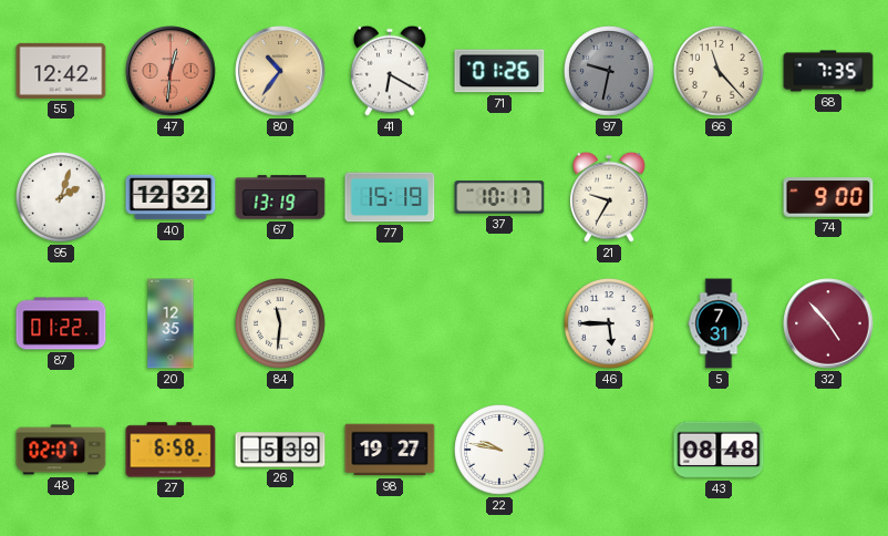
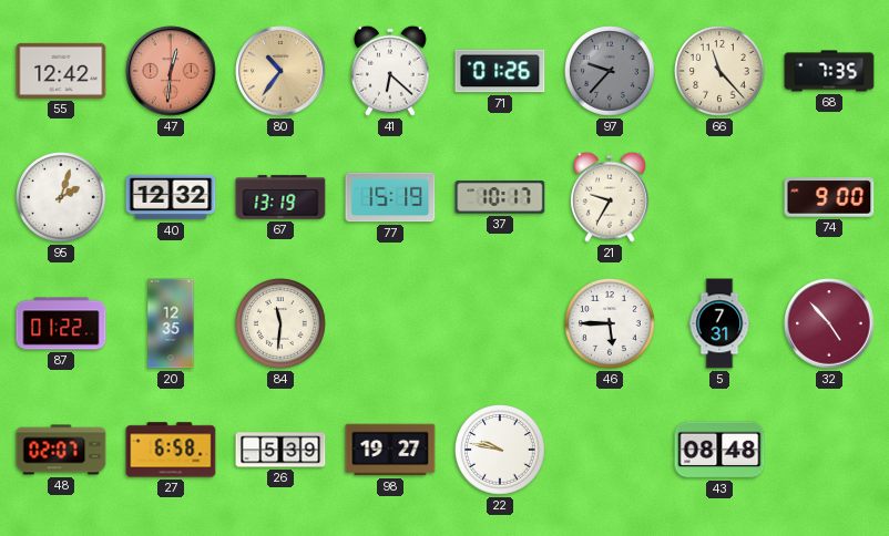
41: 6:20 -> 6:22
97: 9:32 -> 9:37
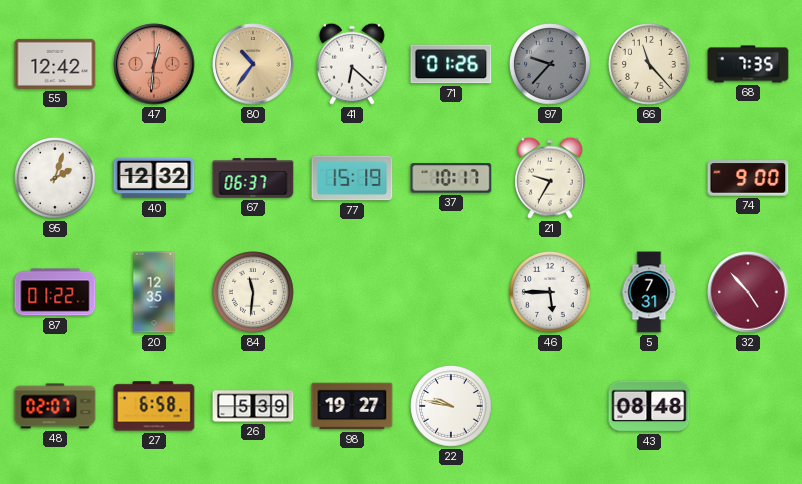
67: 13:19 -> 06:37
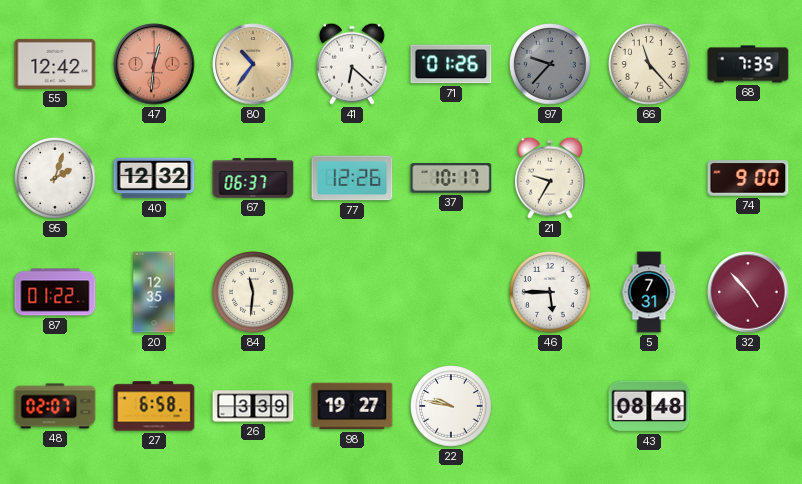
77: 15:19 -> 12:26
26: 5:39 -> 3:39
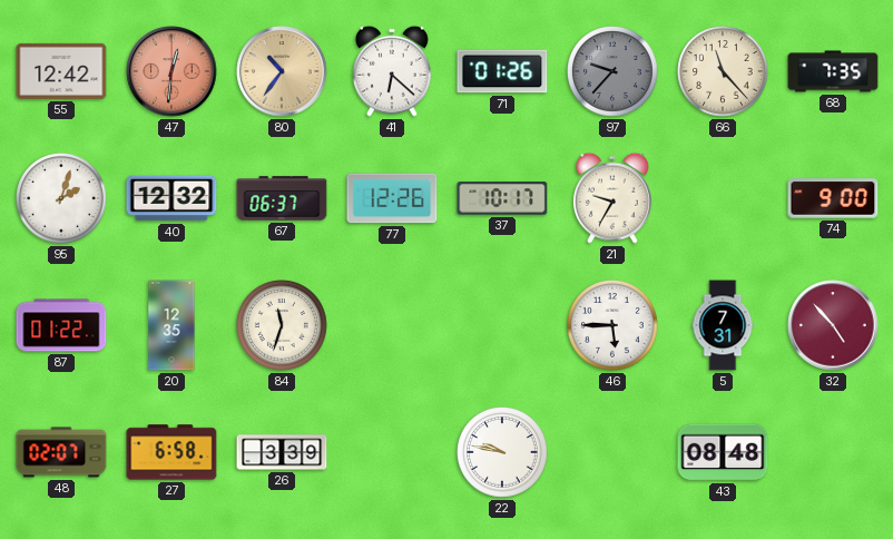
84: 11:31 -> 11:33
98: 19:27 -> none
